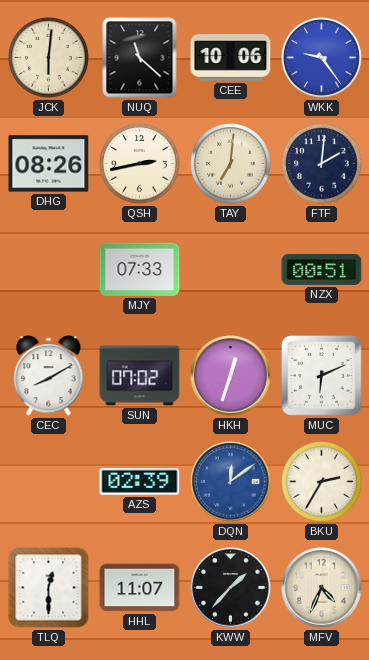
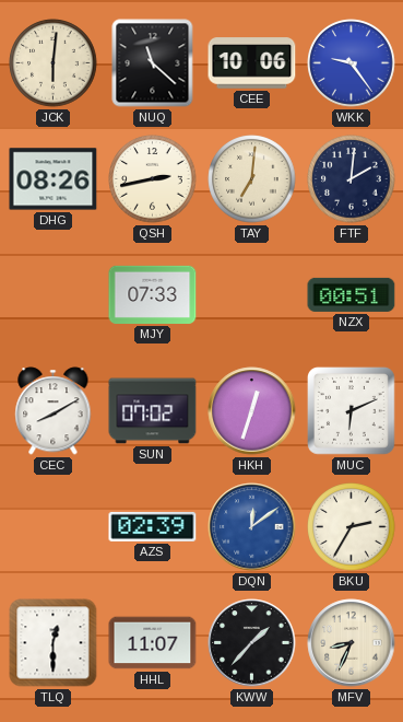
MFV: 4:34 -> 8:34
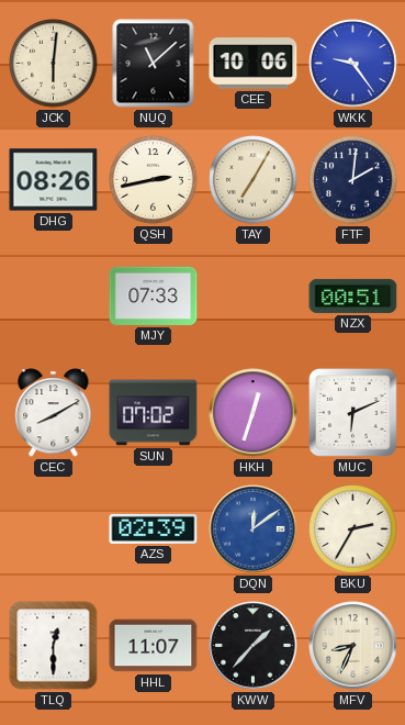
NUQ: 11:22 -> 11:08
TAY: 7:01 -> 7:05
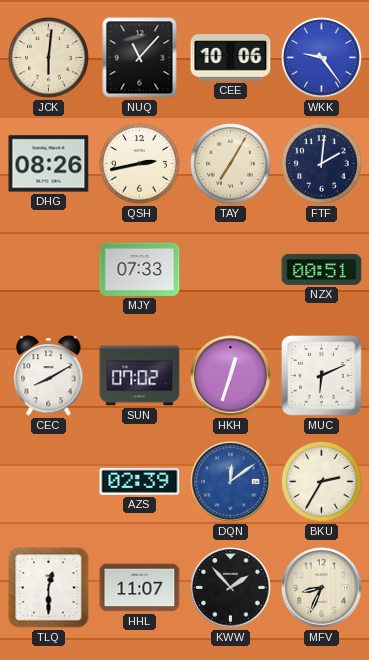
NUQ: 11:08 -> 11:07
KWW: 1:37 -> 1:53
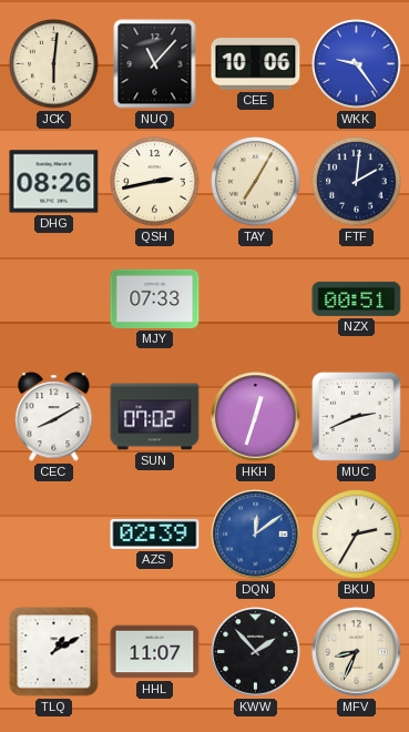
MUC: 6:11 -> 2:41
TLQ: 12:30 -> 1:10
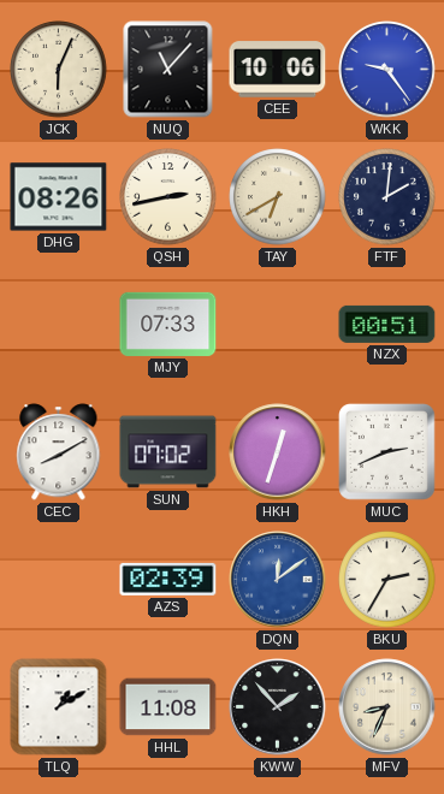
JCK: 6:01 -> 6:04
TAY: 7:05 -> 6:40
HHL: 11:07 -> 11:08
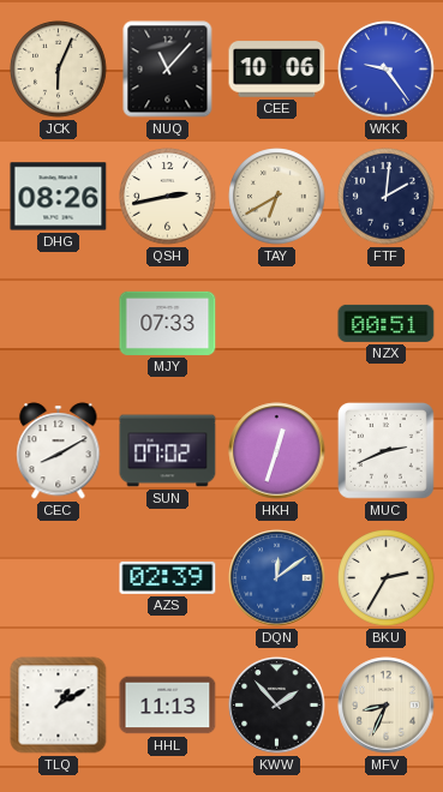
HHL: 11:08 -> 11:13
